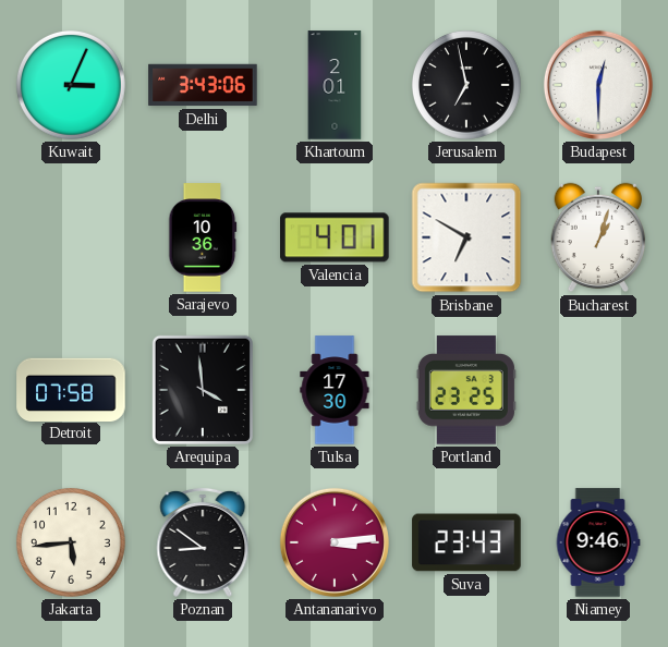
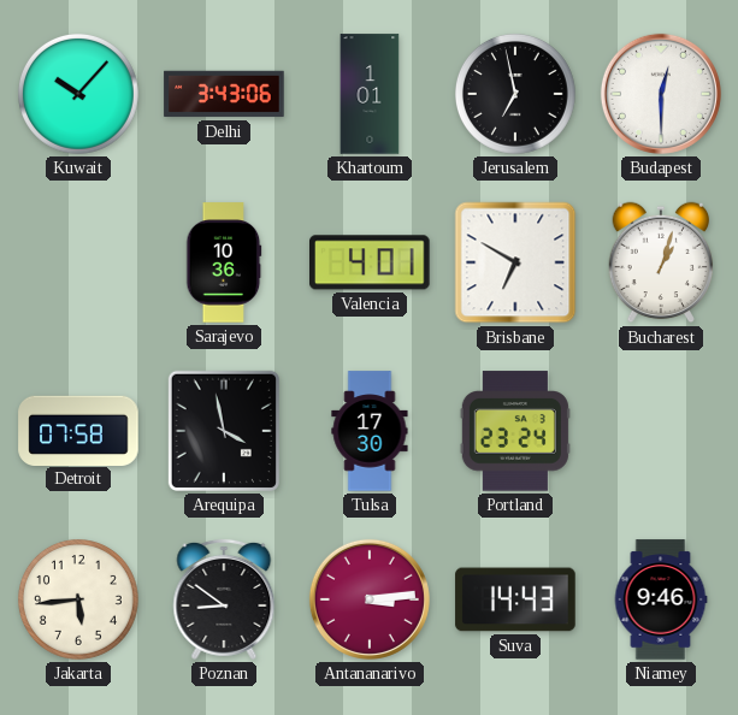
Kuwait: 3:04 -> 10:07
Khartoum: 2:01 -> 1:01
Arequipa: 3:59 -> 3:58
Portland: 23:25 -> 23:24
Suva: 23:43 -> 14:43
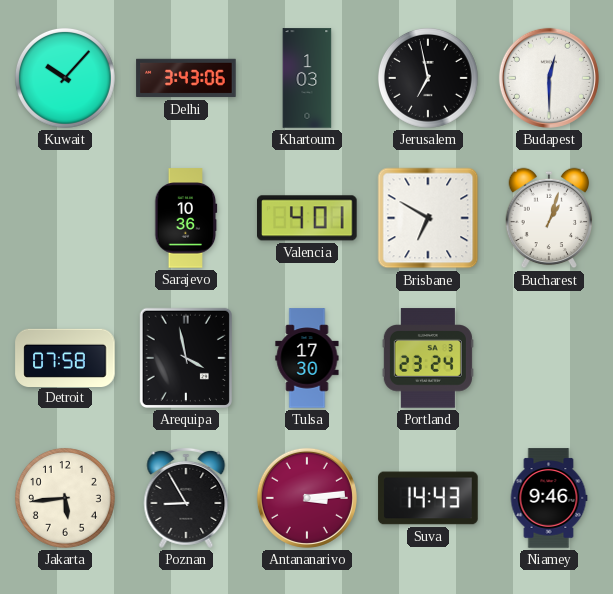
Khartoum: 1:01 -> 1:03
Poznan: 8:51 -> 8:55
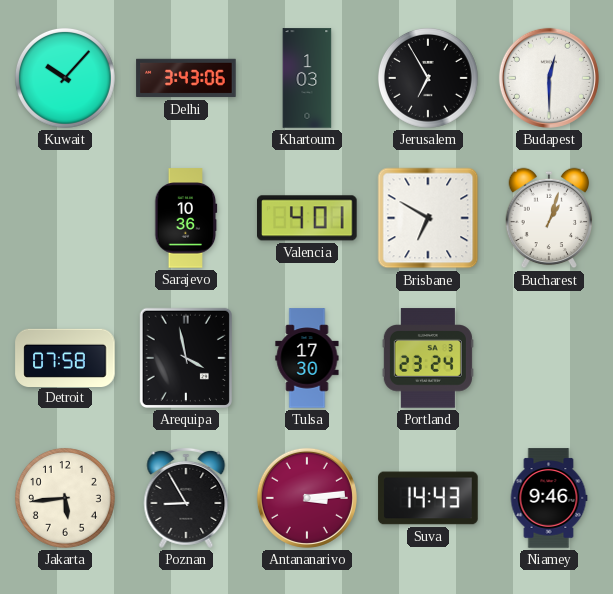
Jerusalem: 6:58 -> 6:55
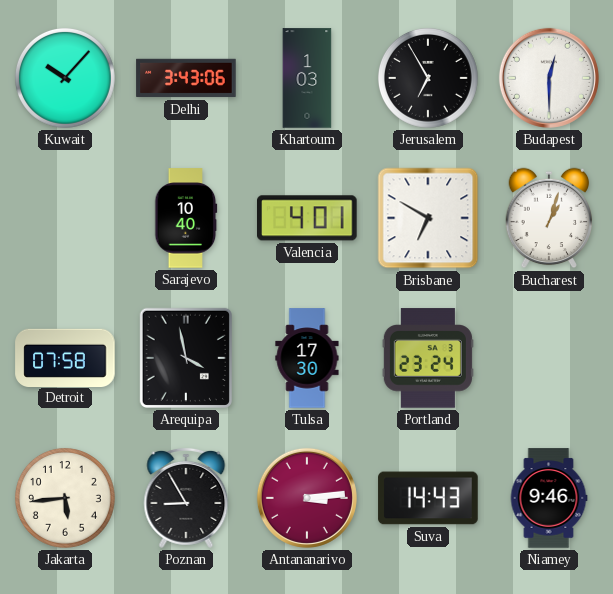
Sarajevo: 10:36 -> 10:40
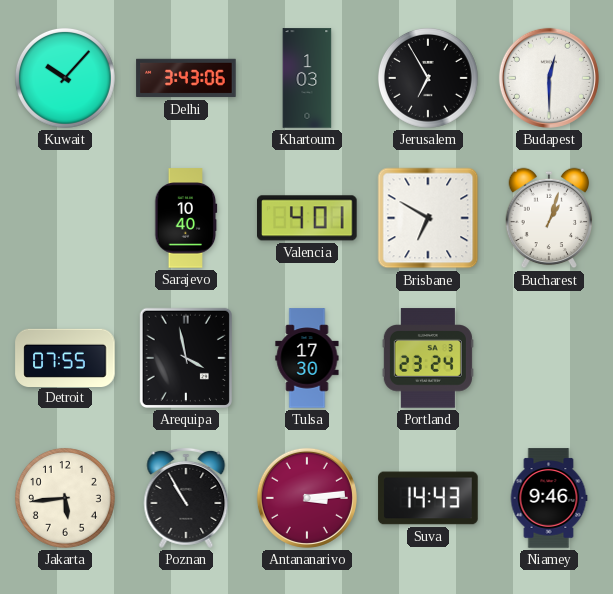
Detroit: 07:58 -> 07:55
Poznan: 8:55 -> 10:55
